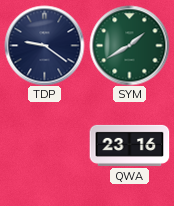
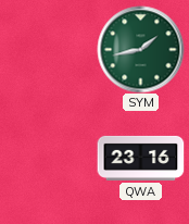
TDP: 9:21 -> none
SYM: 1:40 -> 1:43
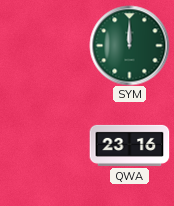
SYM: 1:43 -> 12:00
